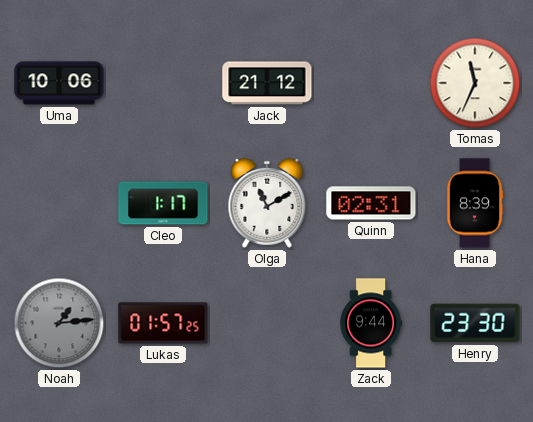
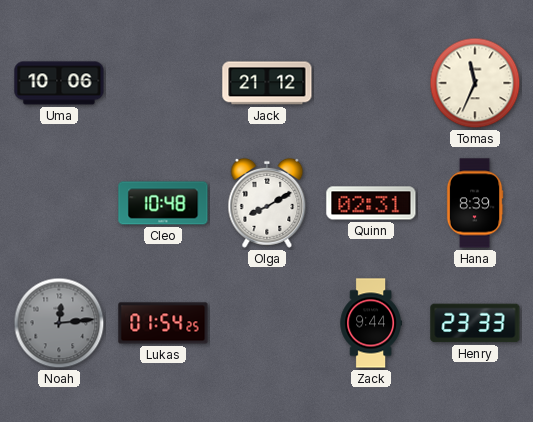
Cleo: 1:17 -> 10:48
Olga: 11:10 -> 8:10
Noah: 1:14 -> 12:14
Lukas: 01:57 -> 01:54
Henry: 23:30 -> 23:33
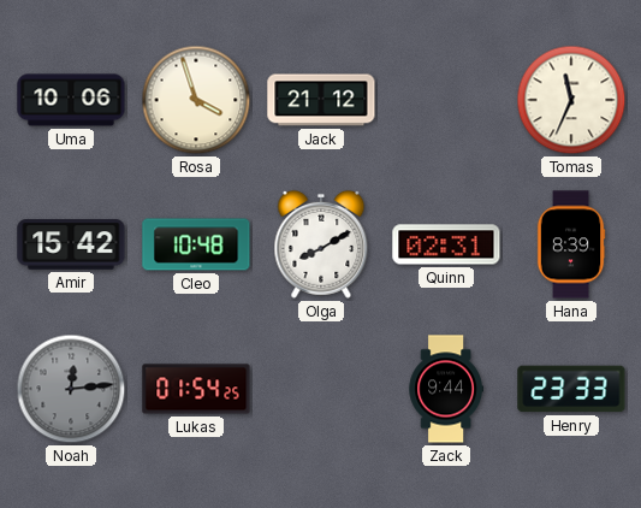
Rosa: none -> 3:57
Amir: none -> 15:42
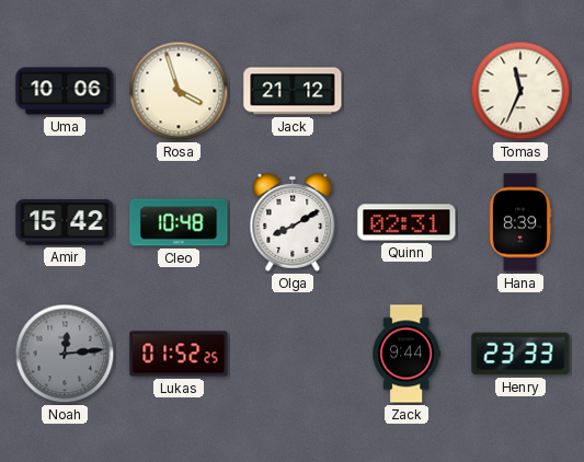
Lukas: 01:54 -> 01:52
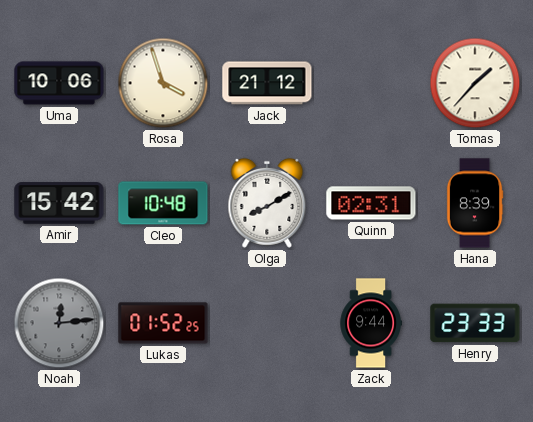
Tomas: 11:34 -> 1:37
